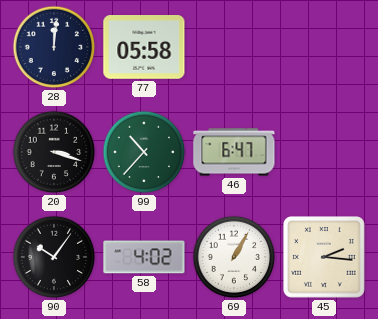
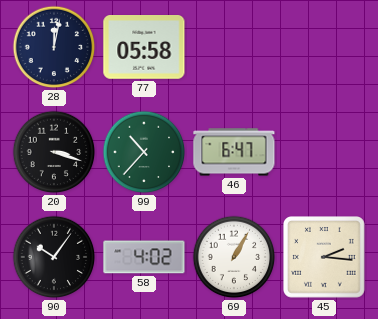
28: 12:01 -> 12:02
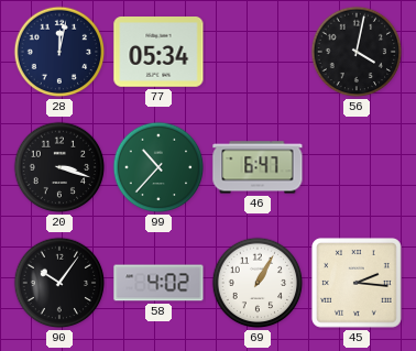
77: 05:58 -> 05:34
56: none -> 4:02
